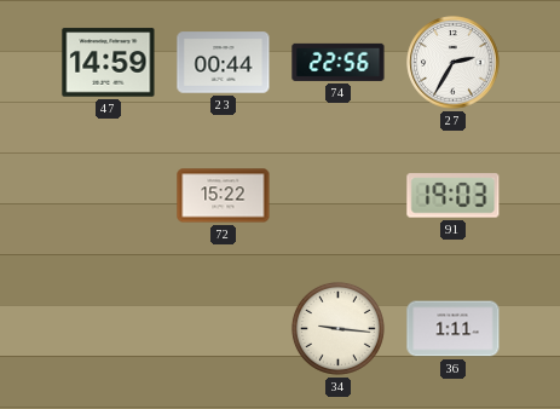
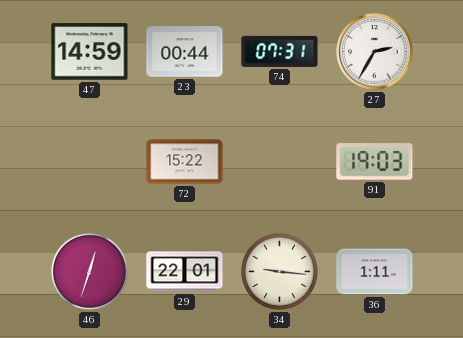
74: 22:56 -> 07:31
46: none -> 12:33
29: none -> 22:01
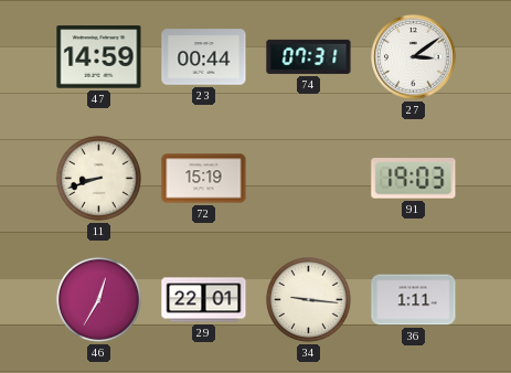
27: 2:35 -> 3:09
11: none -> 8:42
72: 15:22 -> 15:19
46: 12:33 -> 12:35
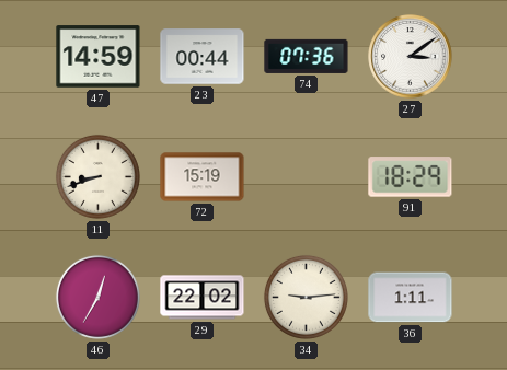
74: 07:31 -> 07:36
91: 19:03 -> 18:29
29: 22:01 -> 22:02
34: 9:16 -> 9:14
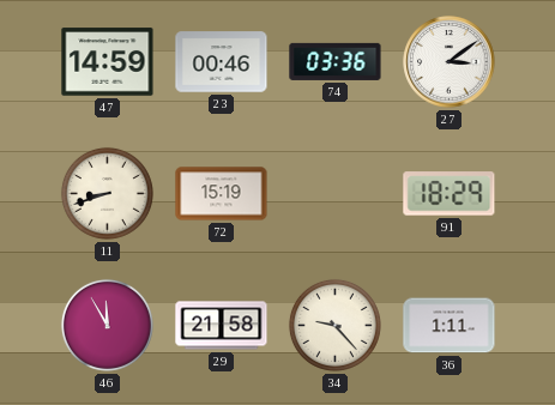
23: 00:44 -> 00:46
74: 07:36 -> 03:36
46: 12:35 -> 11:55
29: 22:02 -> 21:58
34: 9:14 -> 9:23
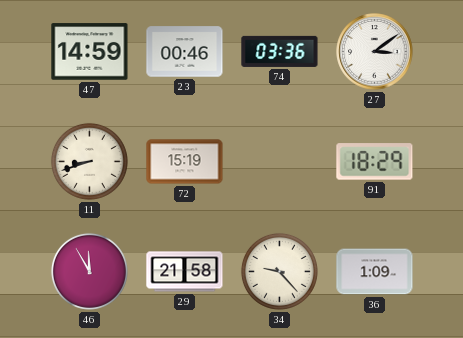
36: 1:11 -> 1:09
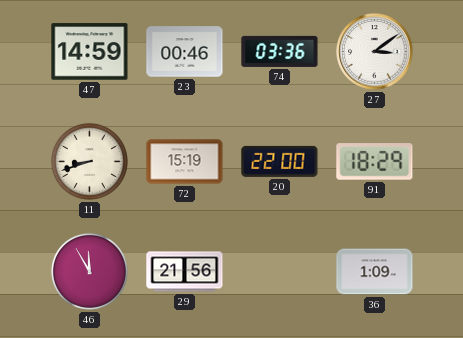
20: none -> 22:00
29: 21:58 -> 21:56
34: 9:23 -> none
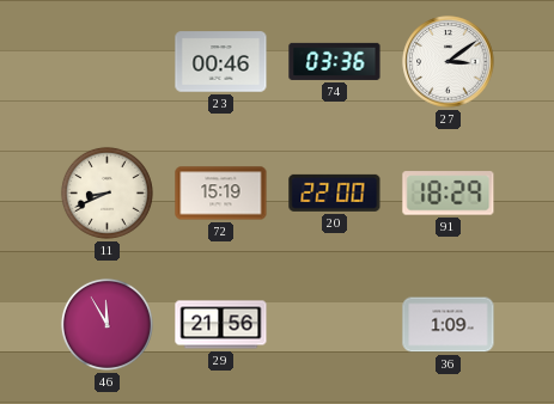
47: 14:59 -> none
11: 8:42 -> 8:41
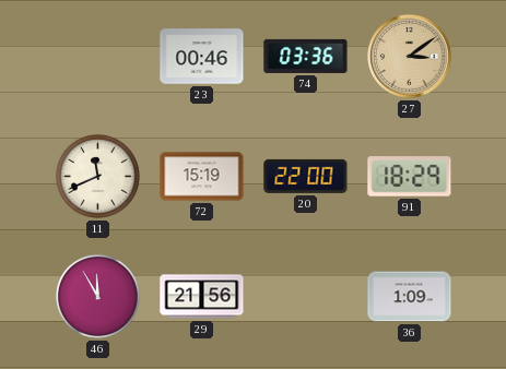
27 dial: white -> champagne
11: 8:41 -> 11:41
